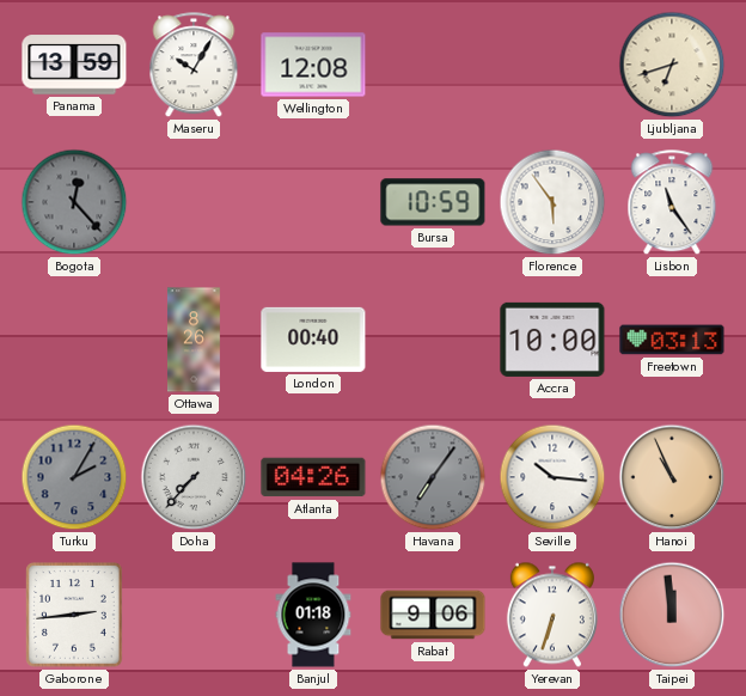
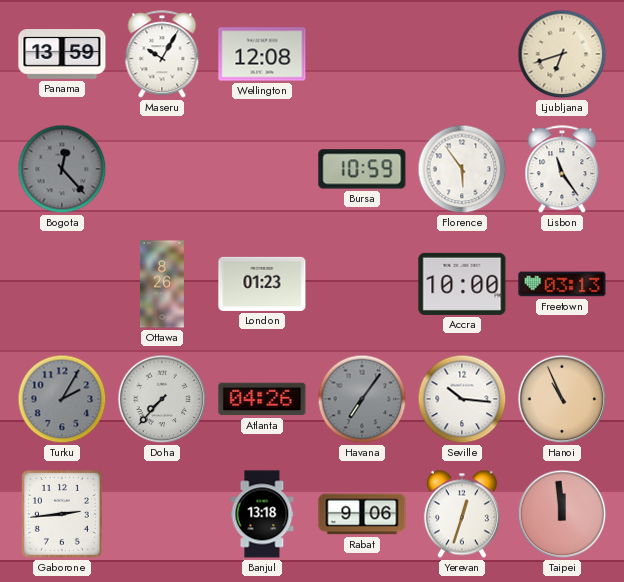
London: 00:40 -> 01:23
Banjul: 01:18 -> 13:18
Yerevan: 6:33 -> 12:33
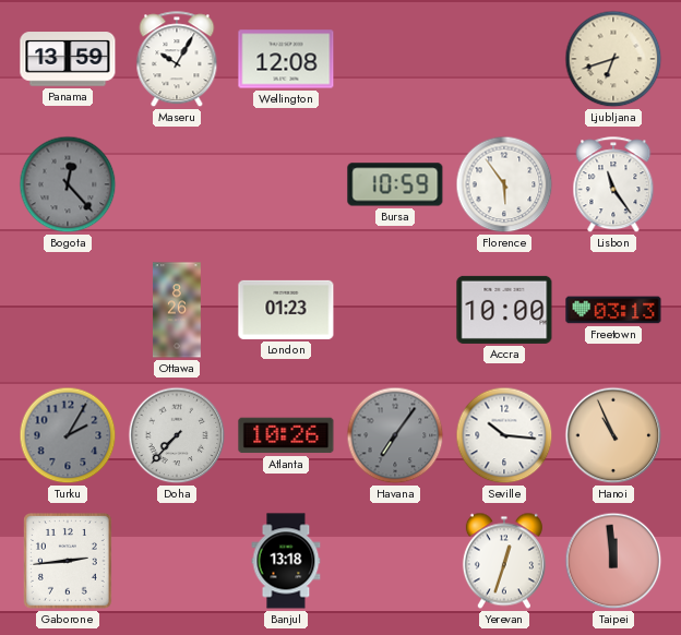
Atlanta: 04:26 -> 10:26
Rabat: 9:06 -> none
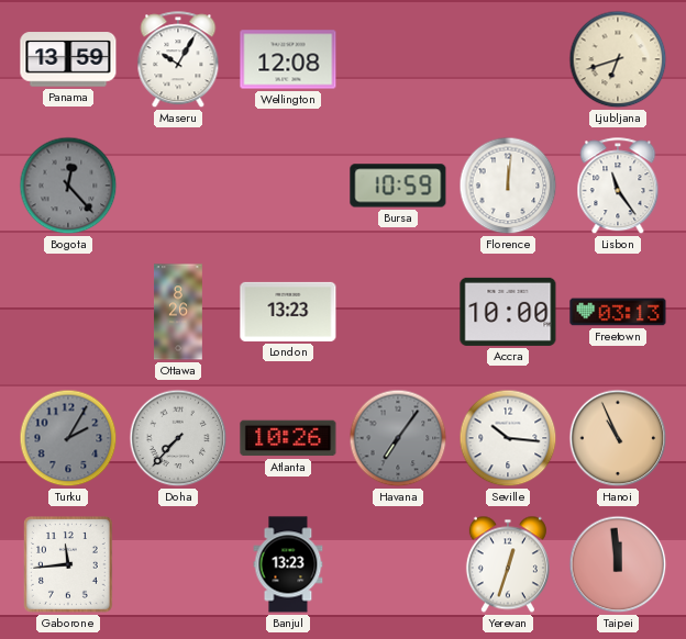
Florence: 5:54 -> 12:01
London: 01:23 -> 13:23
Gaborone: 2:44 -> 11:44
Banjul: 13:18 -> 13:23
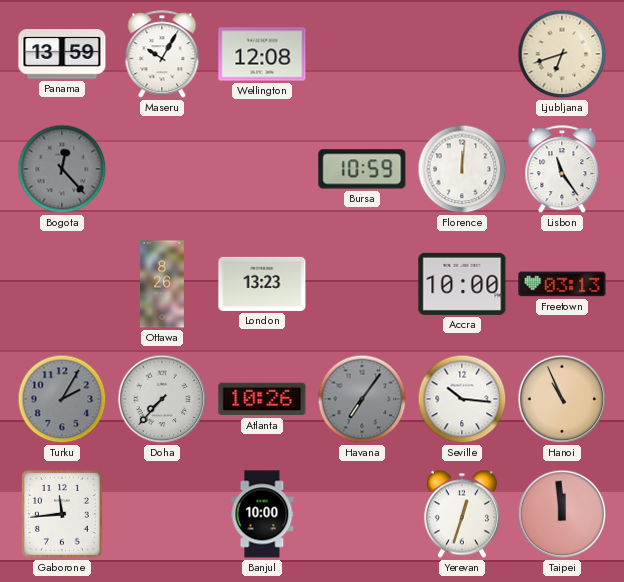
Banjul: 13:23 -> 10:00
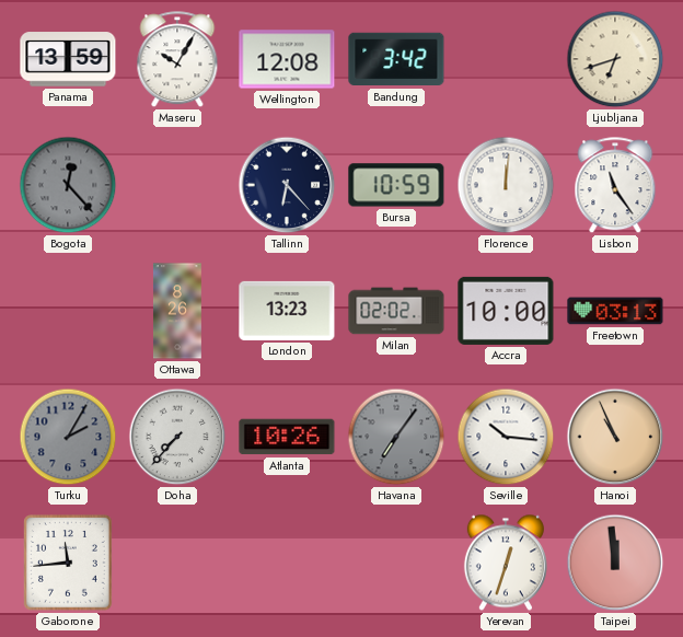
Bandung: none -> 3:42
Tallinn: none -> 6:23
Milan: none -> 02:02
Banjul: 10:00 -> none
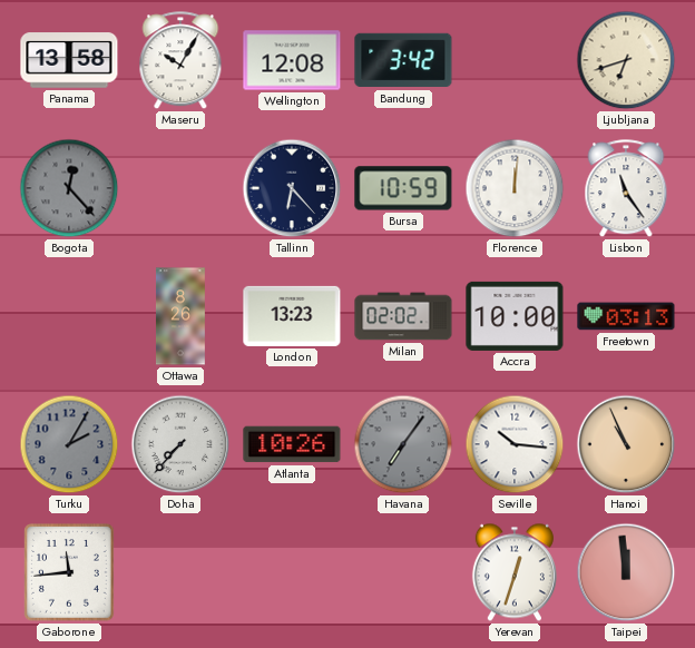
Panama: 13:59 -> 13:58
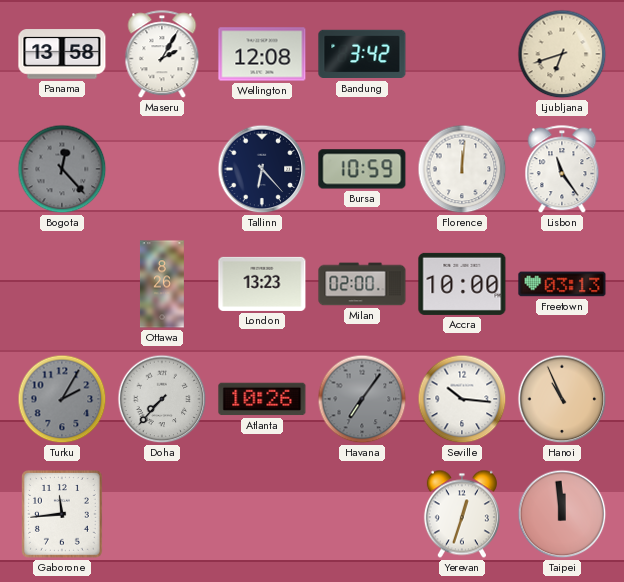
Maseru: 10:05 -> 2:05
Milan: 02:02 -> 02:00
